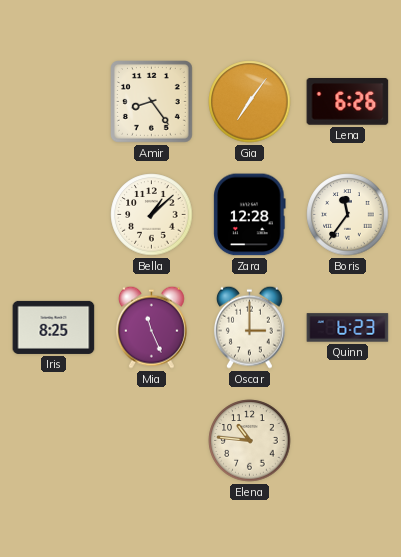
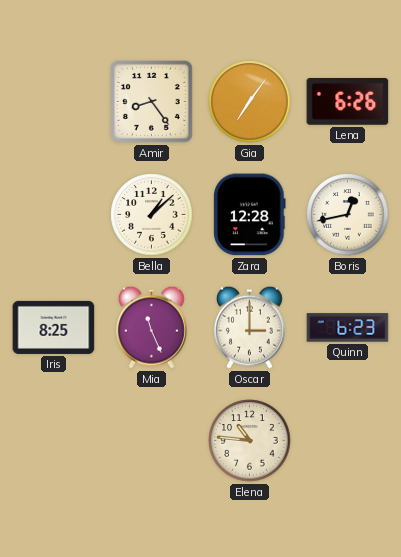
Boris: 11:36 -> 12:43
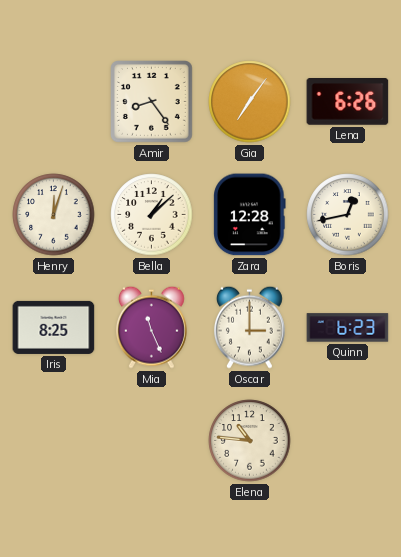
Henry: none -> 12:03
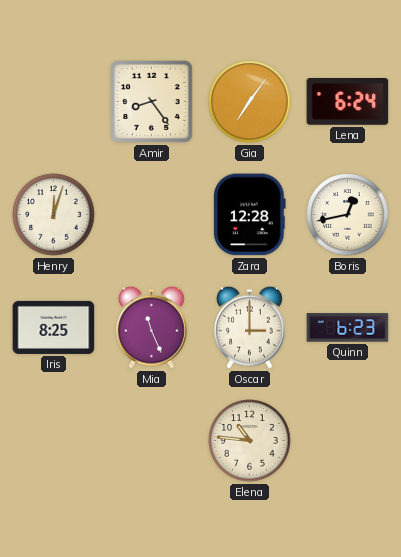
Lena: 6:26 -> 6:24
Bella: 1:08 -> none
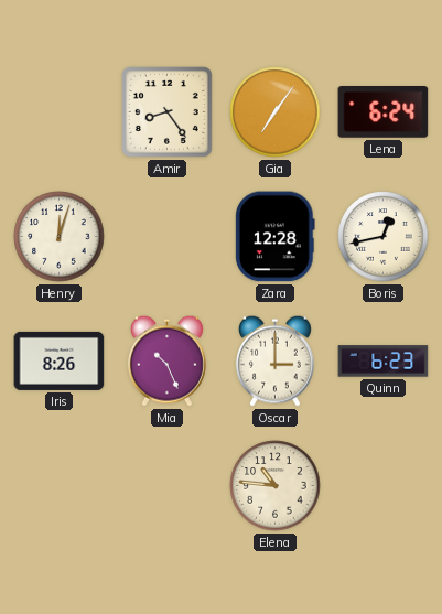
Iris: 8:25 -> 8:26
Mia: 11:26 -> 10:26
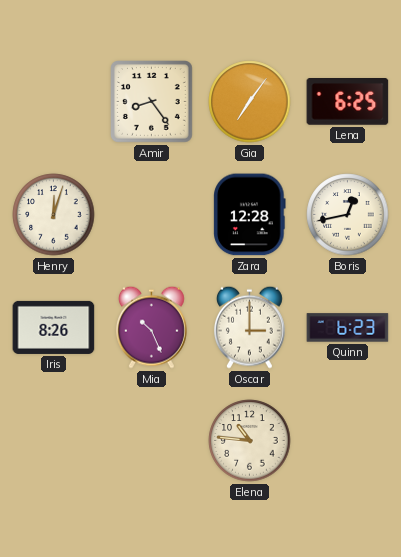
Lena: 6:24 -> 6:25
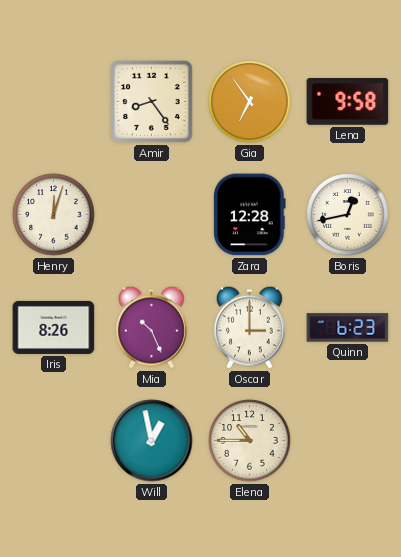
Gia: 7:06 -> 6:54
Lena: 6:25 -> 9:58
Will: none -> 12:58
Elena: 10:46 -> 10:45
